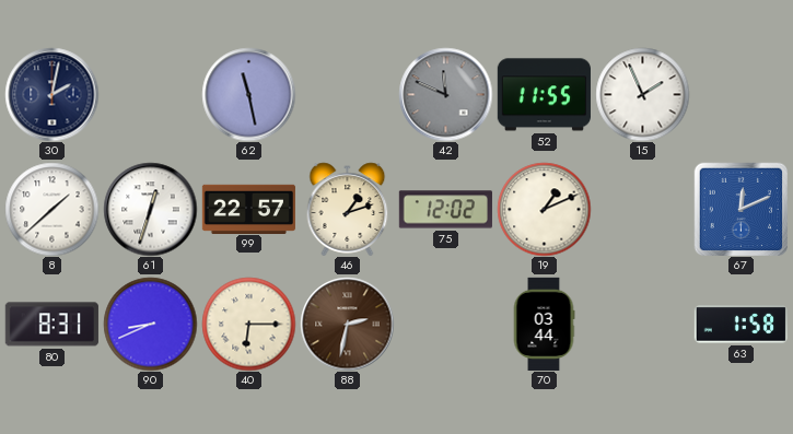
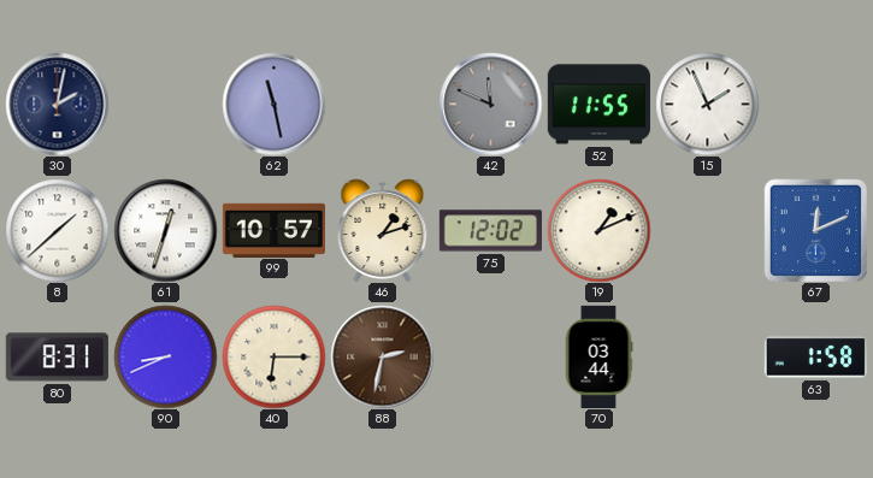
99: 22:57 -> 10:57
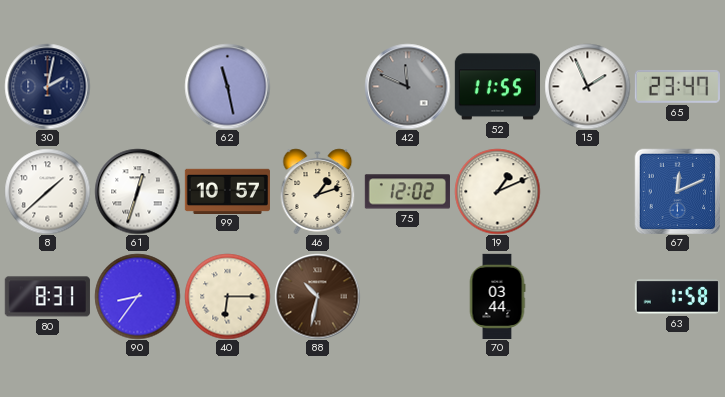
65: none -> 23:47
90: 8:41 -> 8:36
88: 2:32 -> 10:32
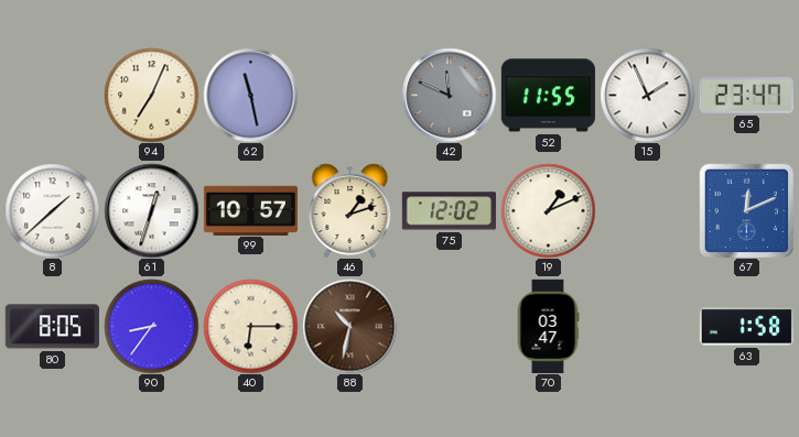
30: 2:02 -> none
94: none -> 7:04
80: 8:31 -> 8:05
70: 03:44 -> 03:47
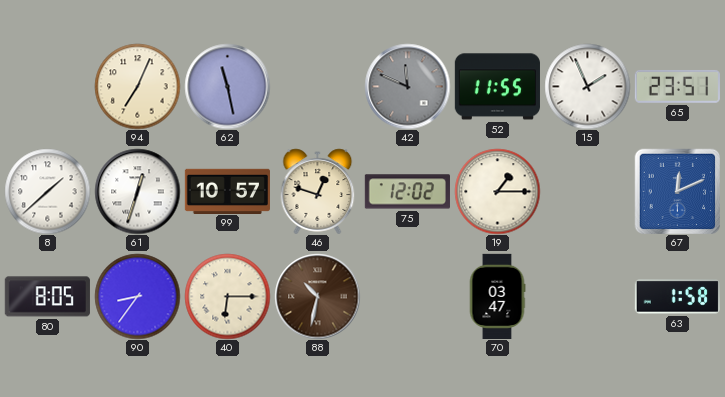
65: 23:47 -> 23:51
46: 1:12 -> 12:48
19: 1:11 -> 1:15
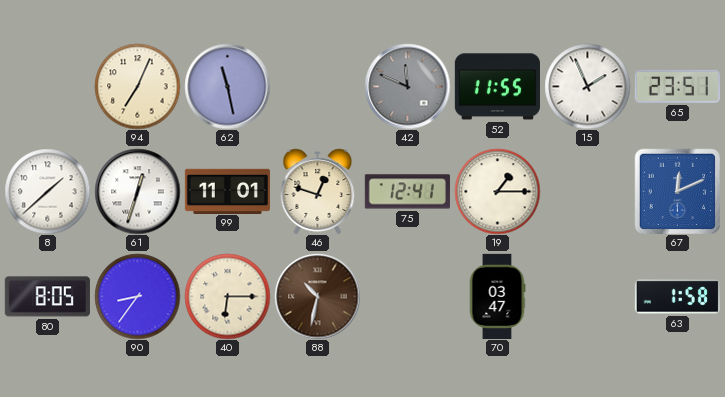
99: 10:57 -> 11:01
75: 12:02 -> 12:41
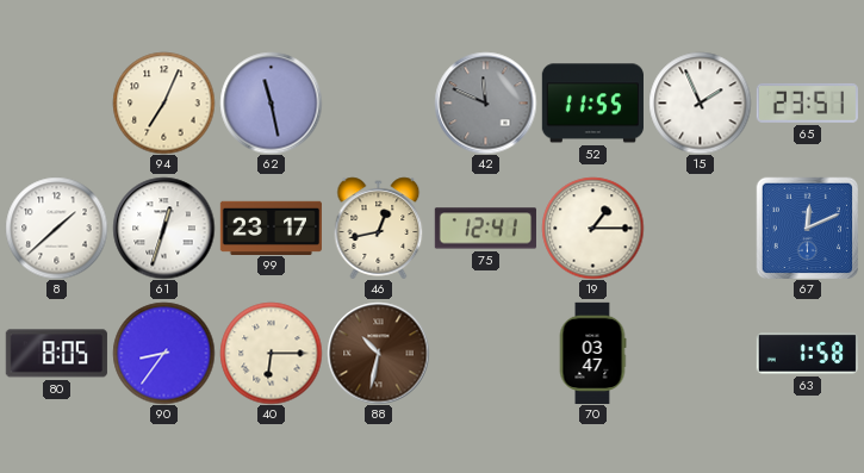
99: 11:01 -> 23:17
46: 12:48 -> 12:43
